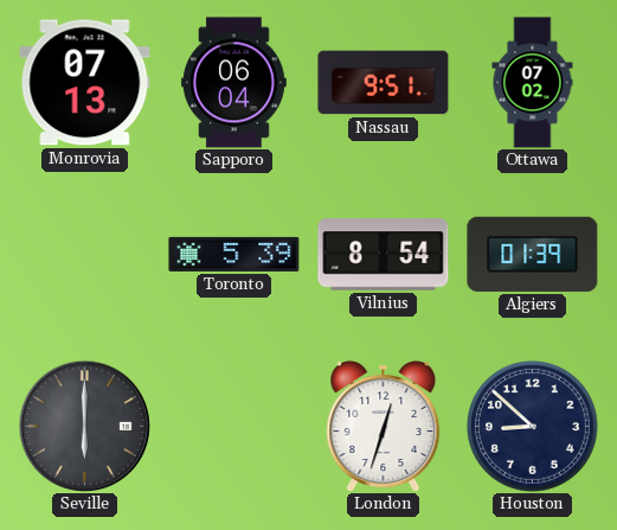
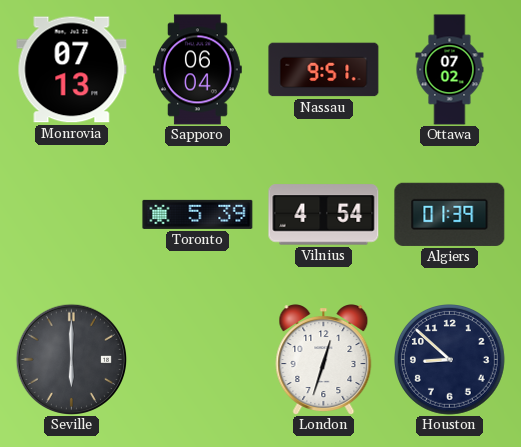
Vilnius: 8:54 -> 4:54
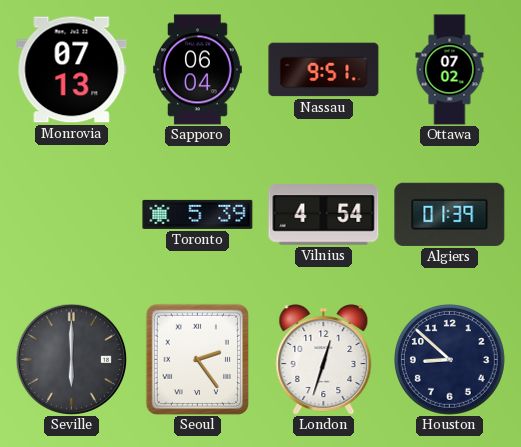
Seoul: none -> 2:24
